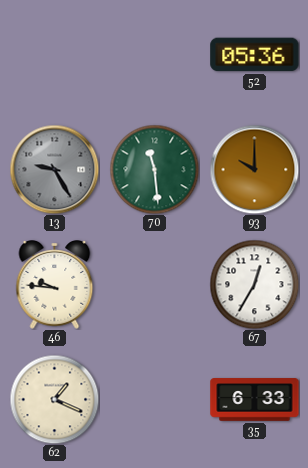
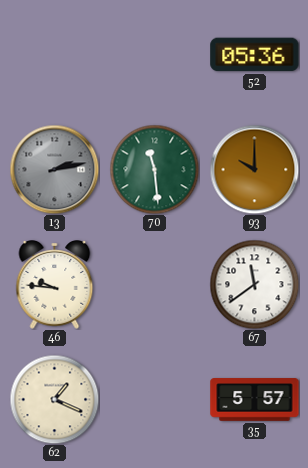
13: 9:25 -> 2:13
67: 12:35 -> 11:39
35: 6:33 -> 5:57
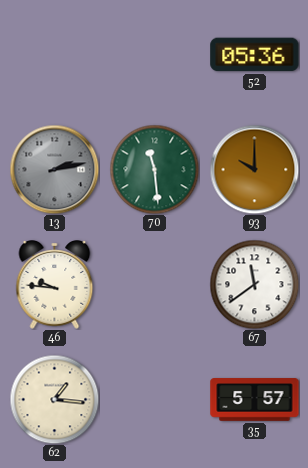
62: 1:19 -> 1:16
